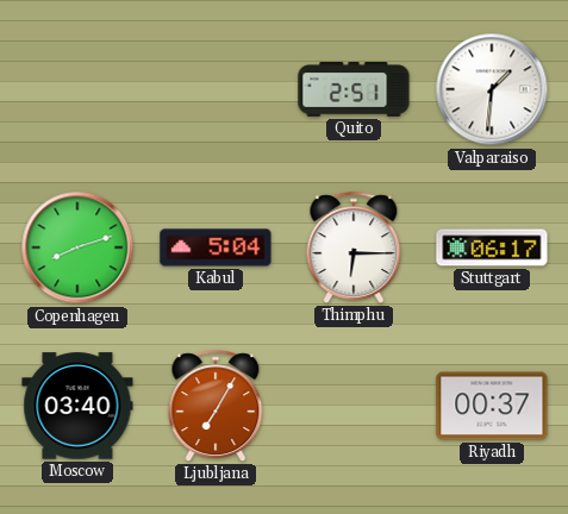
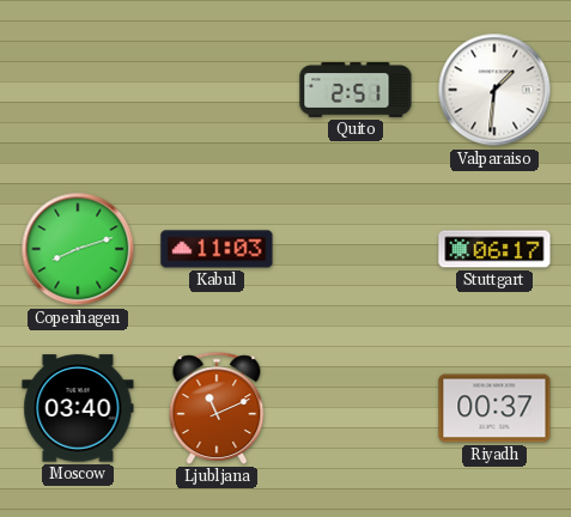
Kabul: 5:04 -> 11:03
Thimphu: 6:15 -> none
Ljubljana: 7:05 -> 11:11
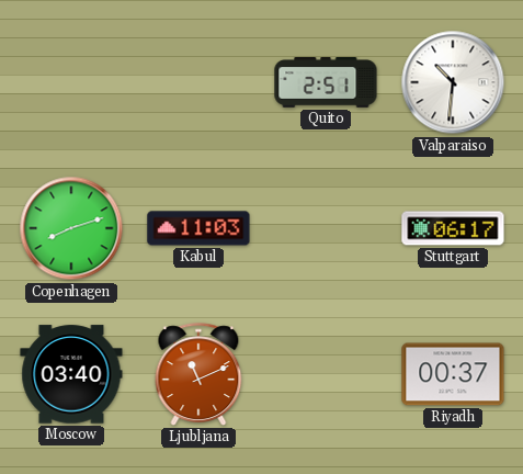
Valparaiso: 1:31 -> 10:31
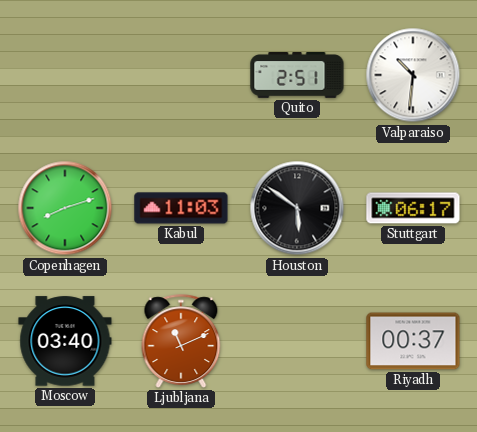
Houston: none -> 5:51
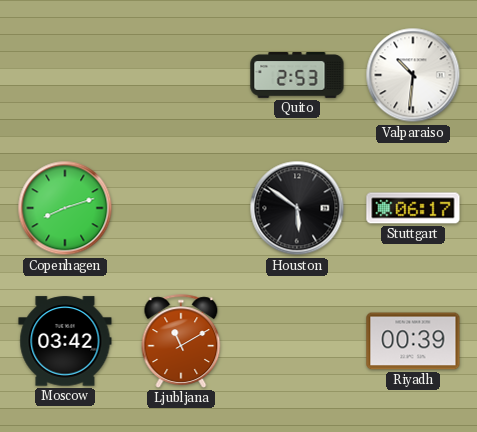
Quito: 2:51 -> 2:53
Kabul: 11:03 -> none
Moscow: 03:40 -> 03:42
Ljubljana: 11:11 -> 11:10
Riyadh: 00:37 -> 00:39
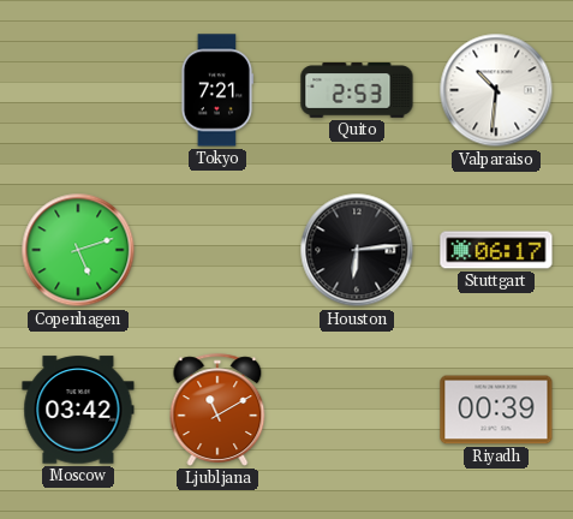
Tokyo: none -> 7:21
Copenhagen: 8:12 -> 5:12
Houston: 5:51 -> 6:14
